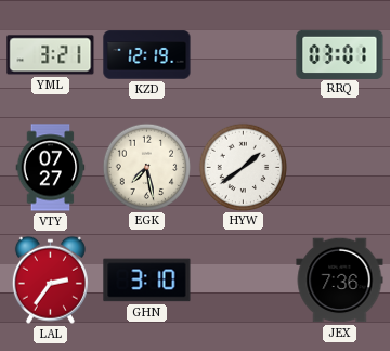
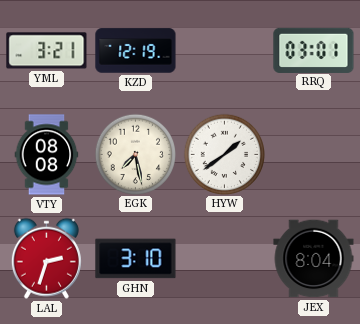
VTY: 07:27 -> 08:08
LAL: 2:36 -> 2:33
JEX: 7:36 -> 8:04
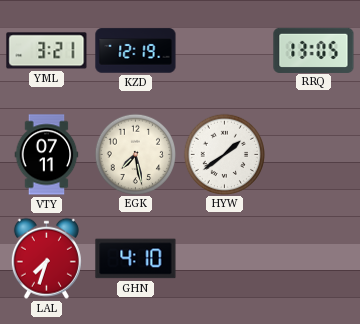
RRQ: 03:01 -> 13:05
VTY: 08:08 -> 07:11
LAL: 2:33 -> 7:33
GHN: 3:10 -> 4:10
JEX: 8:04 -> none
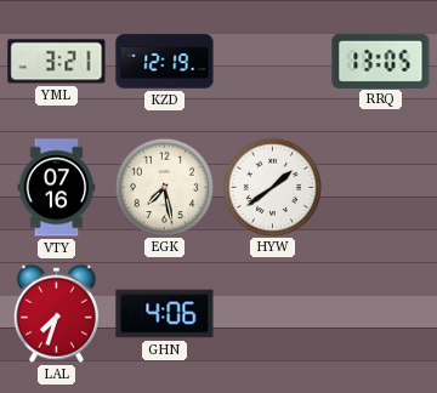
VTY: 07:11 -> 07:16
GHN: 4:10 -> 4:06
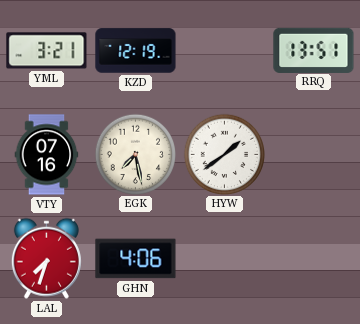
RRQ: 13:05 -> 13:51
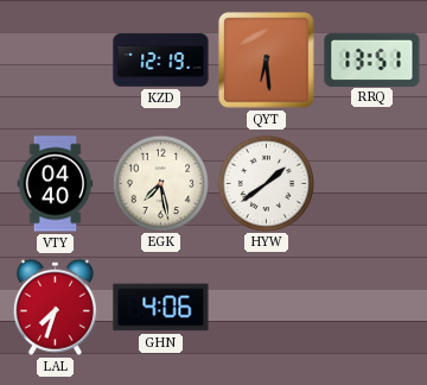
YML: 3:21 -> none
QYT: none -> 6:29
VTY: 07:16 -> 04:40
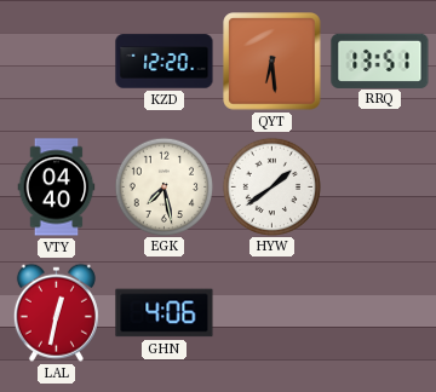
KZD: 12:19 -> 12:20
LAL: 7:33 -> 12:32
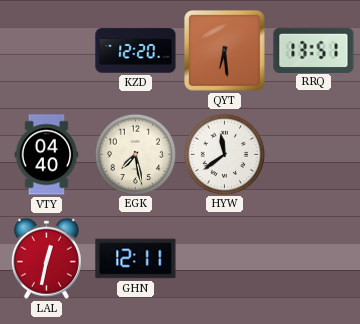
HYW: 1:39 -> 11:39
GHN: 4:06 -> 12:11
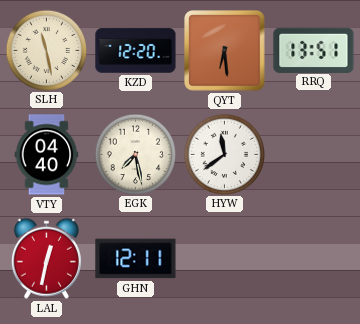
SLH: none -> 11:28
